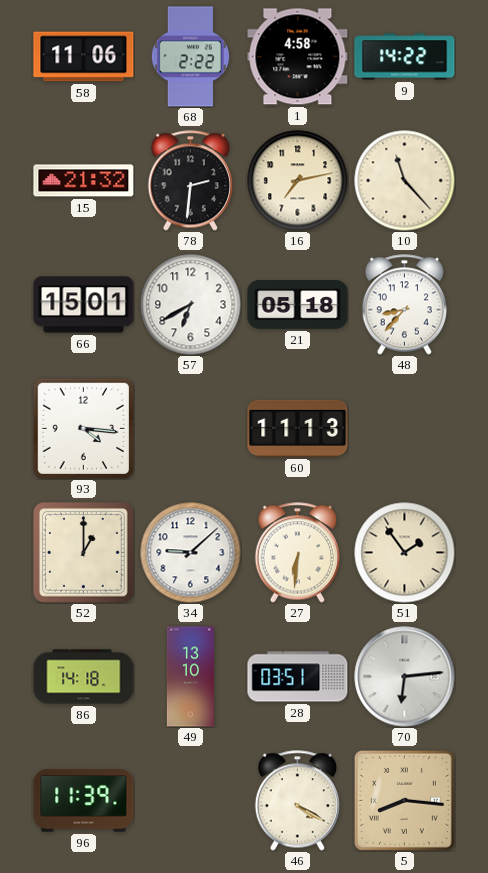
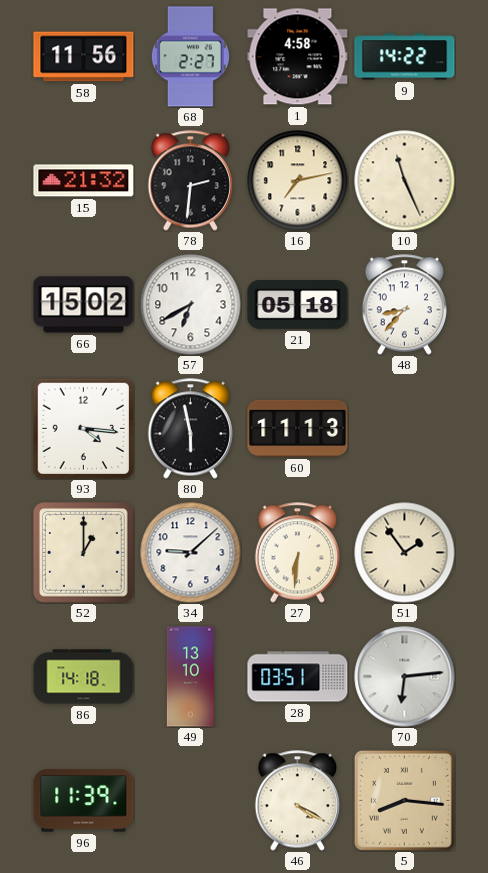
58: 11:06 -> 11:56
68: 2:22 -> 2:27
10: 11:23 -> 11:26
66: 15:01 -> 15:02
80: none -> 5:58
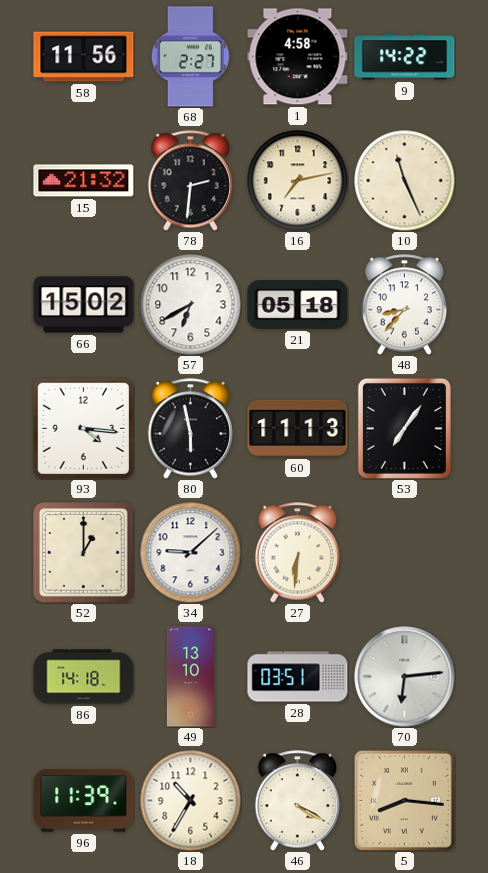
53: none -> 7:06
51: 1:54 -> none
18: none -> 10:35
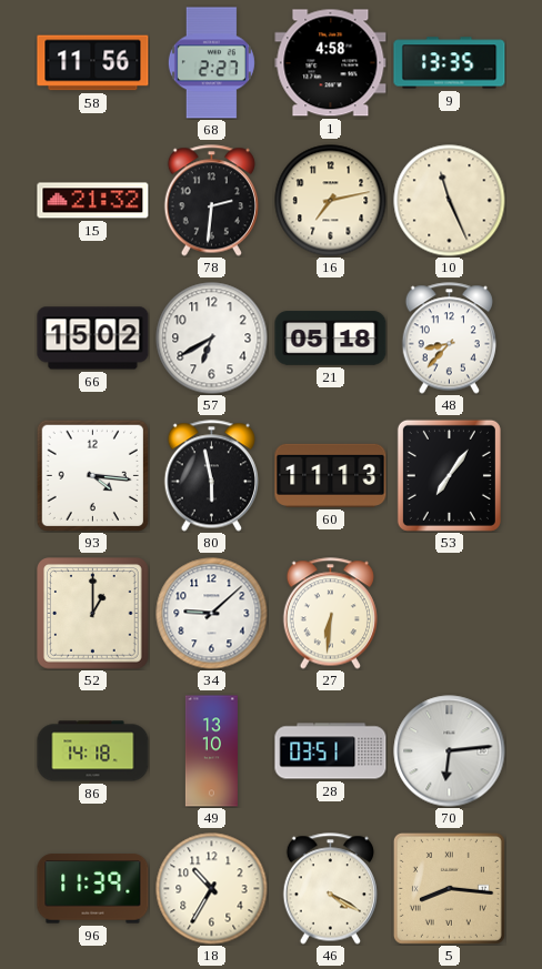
9: 14:22 -> 13:35
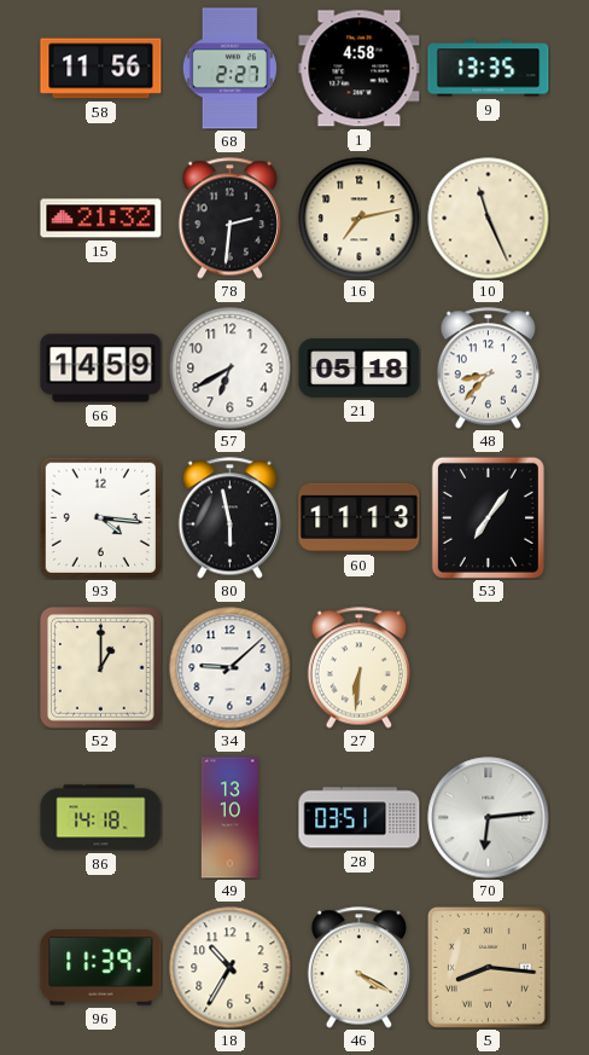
66: 15:02 -> 14:59
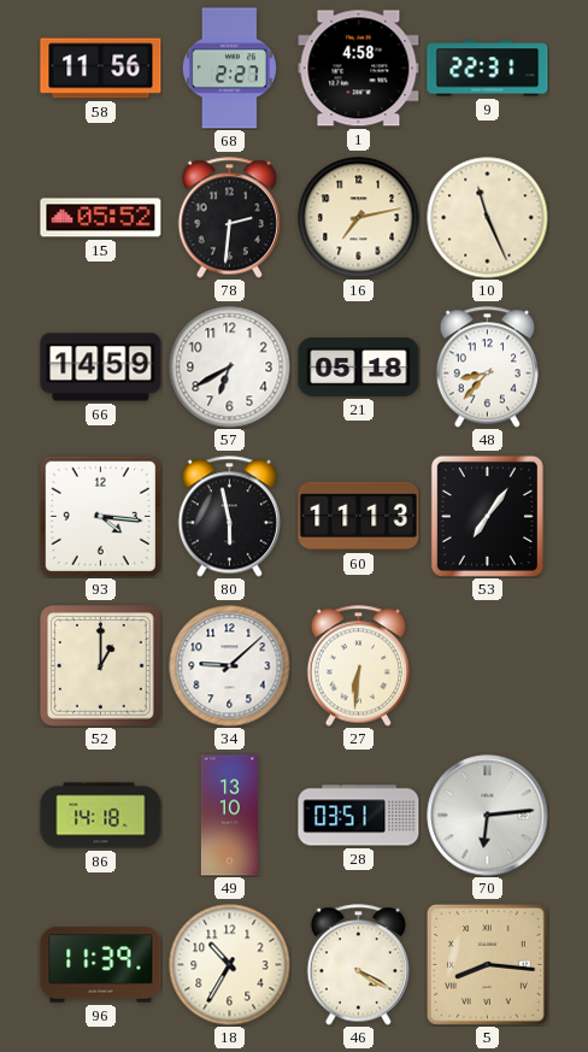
9: 13:35 -> 22:31
15: 21:32 -> 05:52
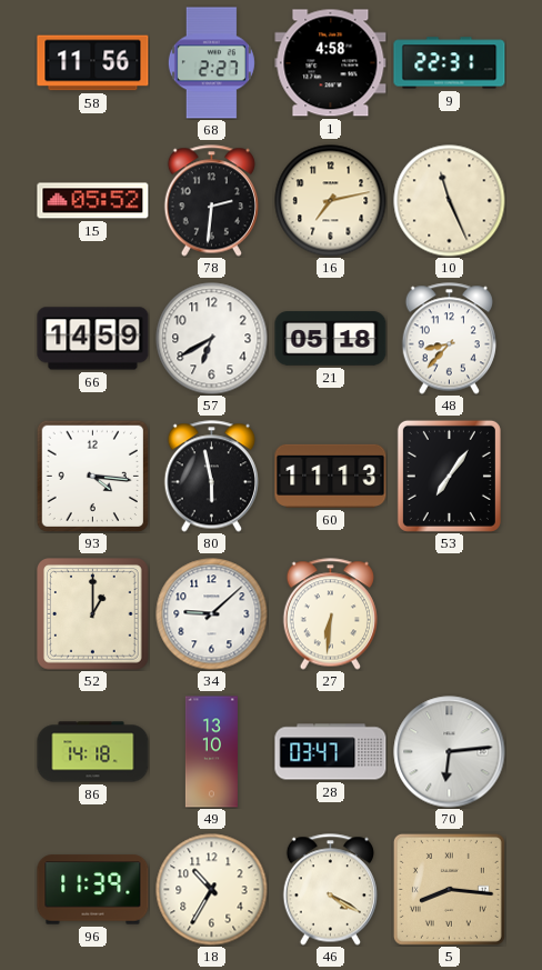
28: 03:51 -> 03:47
